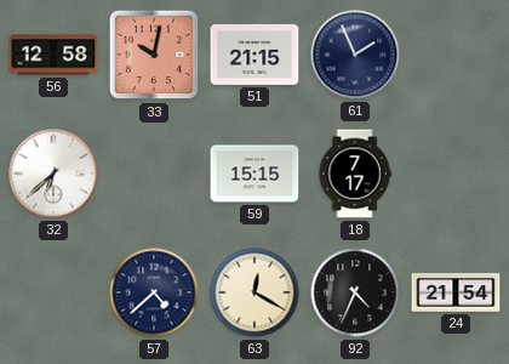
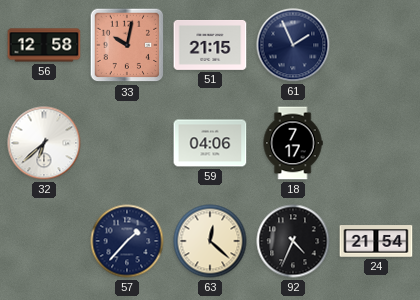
59: 15:15 -> 04:06
57: 4:38 -> 1:37
63: 12:20 -> 12:22
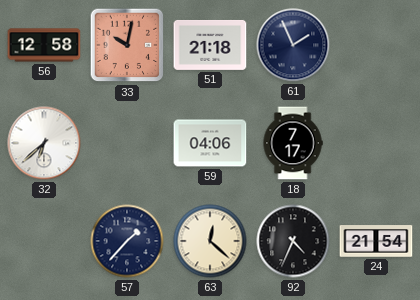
51: 21:15 -> 21:18
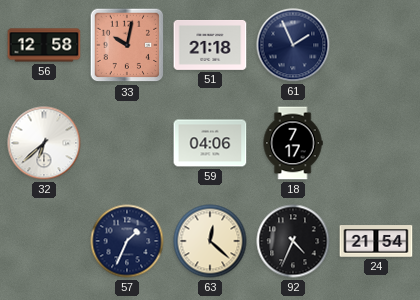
57: 1:37 -> 1:34
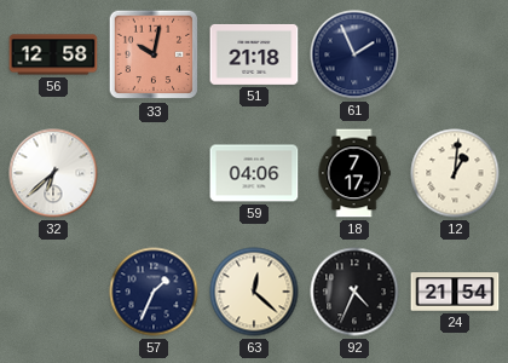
12: none -> 1:01
